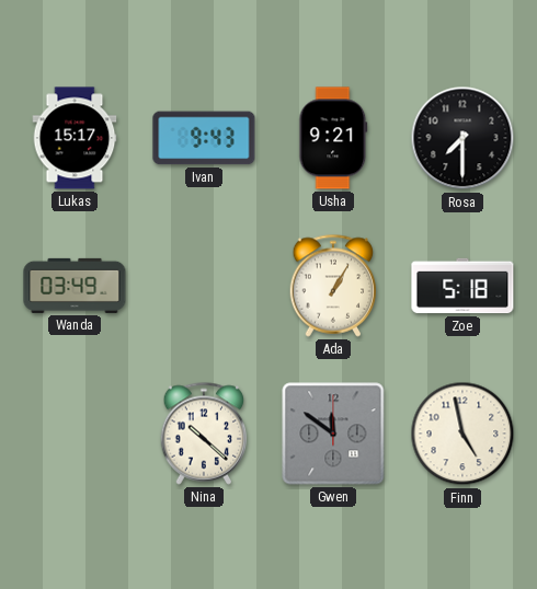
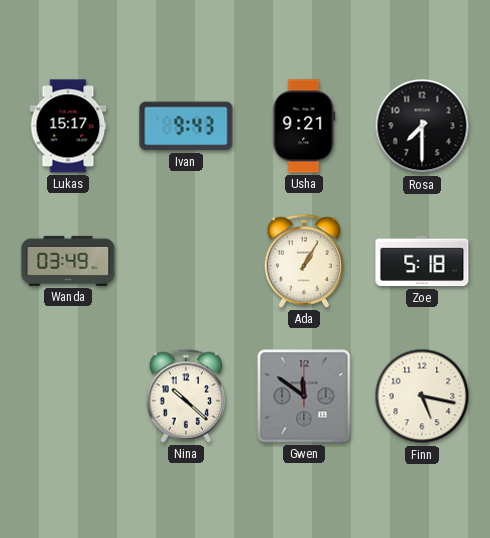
Finn: 4:58 -> 5:17
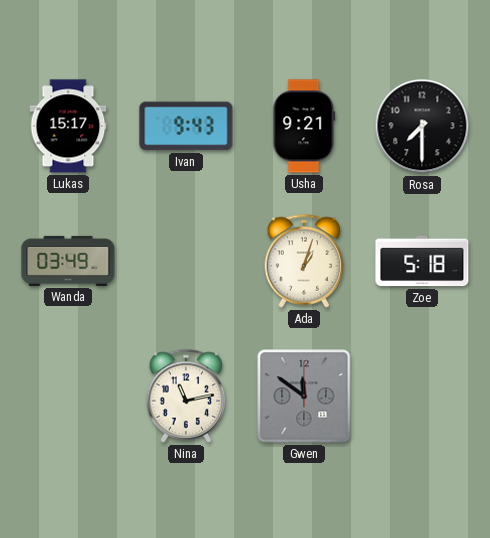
Ada: 1:05 -> 1:03
Nina: 10:22 -> 11:13
Finn: 5:17 -> none
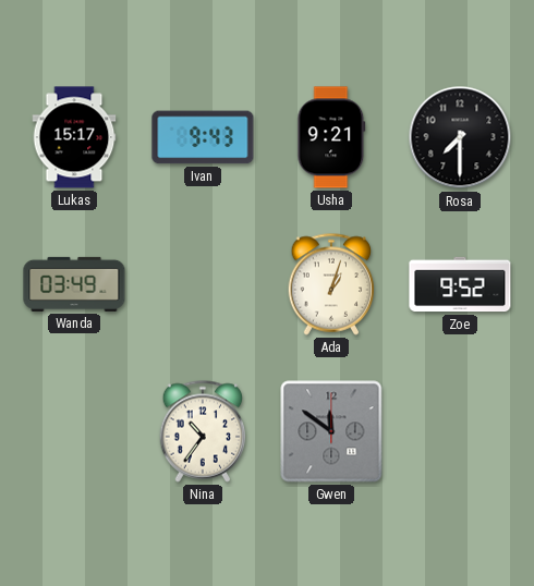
Zoe: 5:18 -> 9:52
Nina: 11:13 -> 10:36
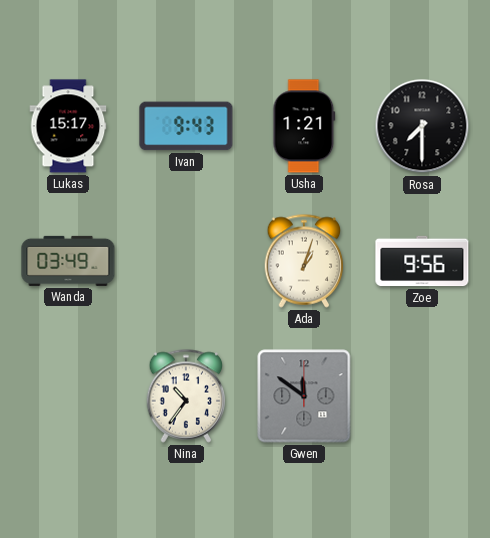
Usha: 9:21 -> 1:21
Zoe: 9:52 -> 9:56
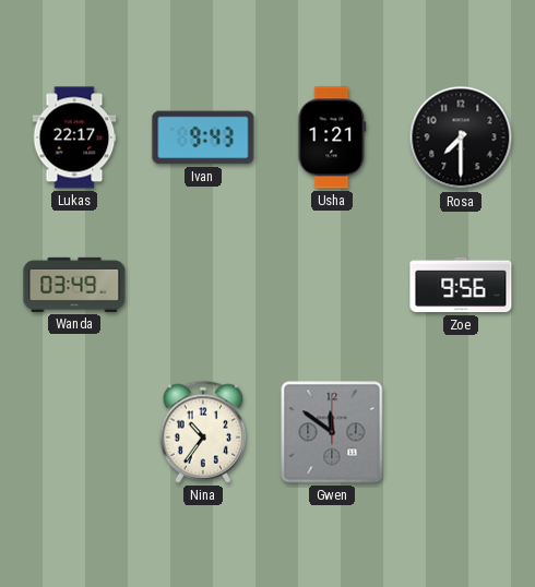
Lukas: 15:17 -> 22:17
Ada: 1:03 -> none
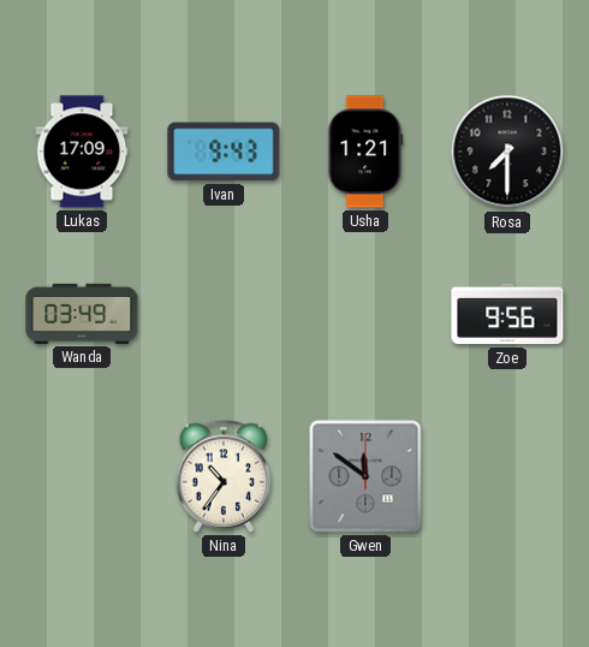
Lukas: 22:17 -> 17:09
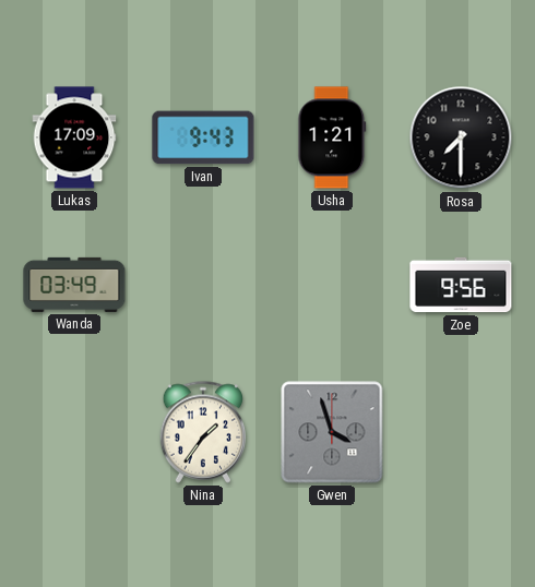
Nina: 10:36 -> 1:36
Gwen: 11:51 -> 3:57
